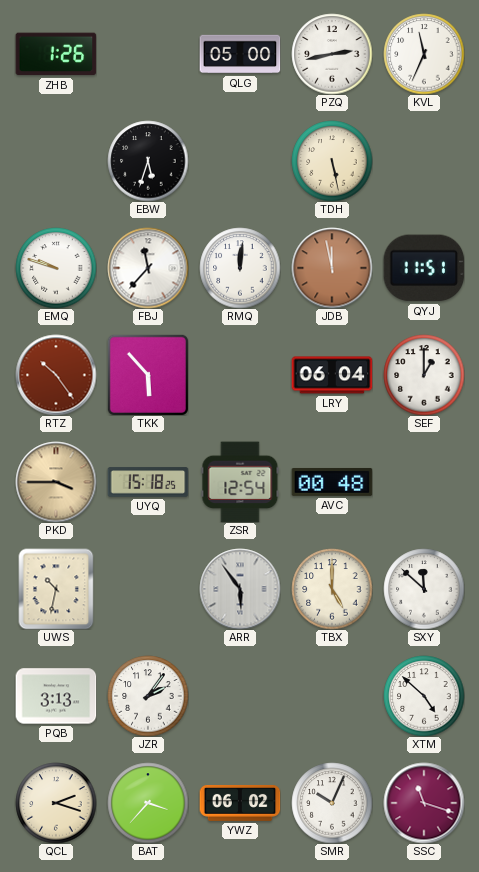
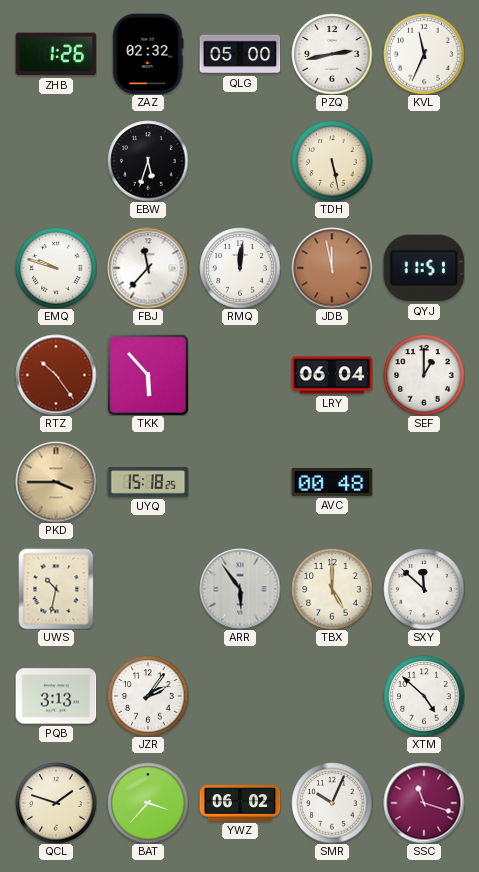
ZAZ: none -> 02:32
ZSR: 12:54 -> none
QCL: 2:18 -> 1:48
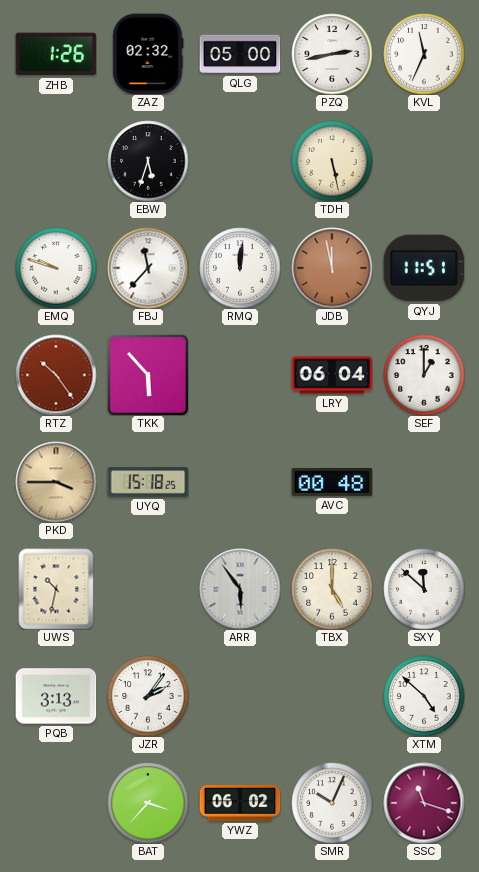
QCL: 1:48 -> none
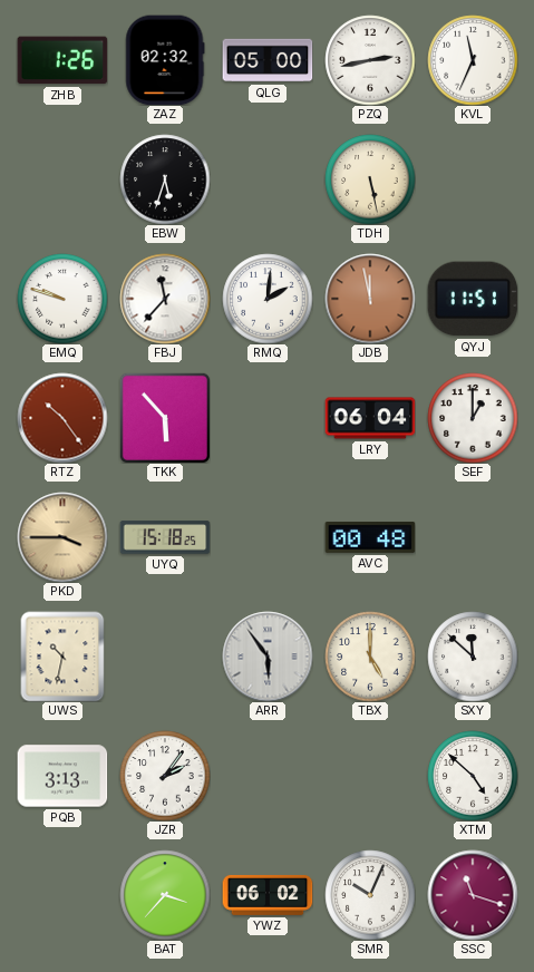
RMQ: 12:01 -> 2:01
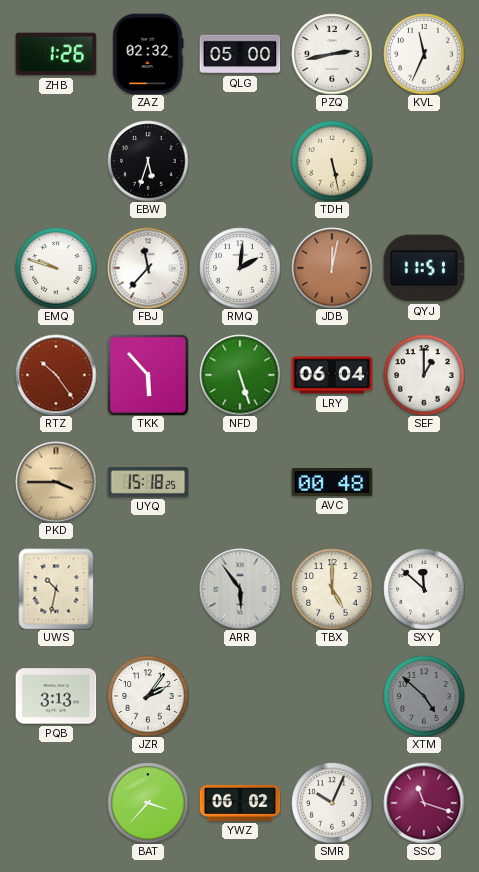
JDB: 11:58 -> 12:02
NFD: none -> 5:27
XTM dial: white -> grey
